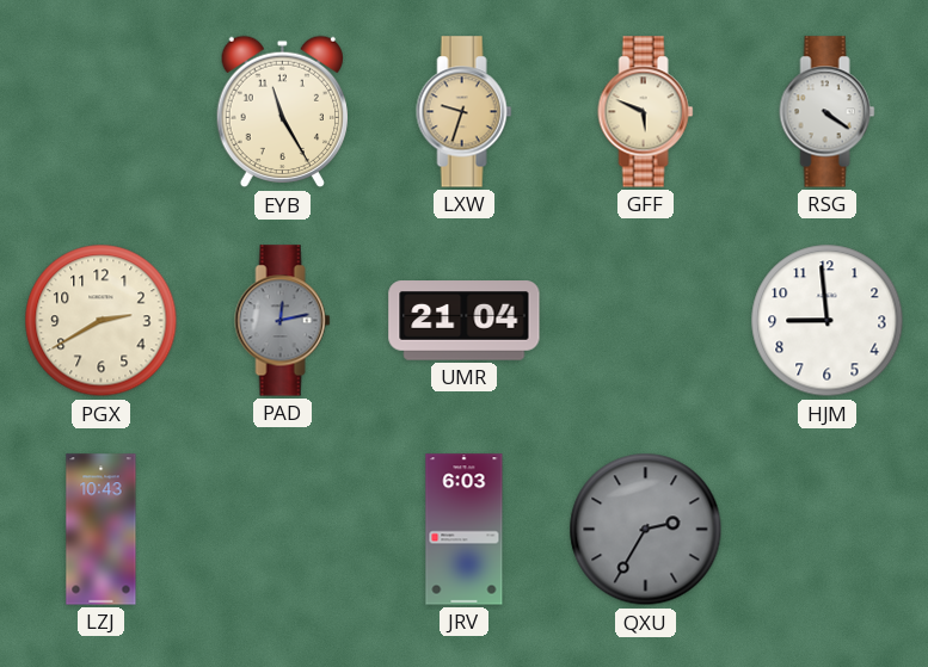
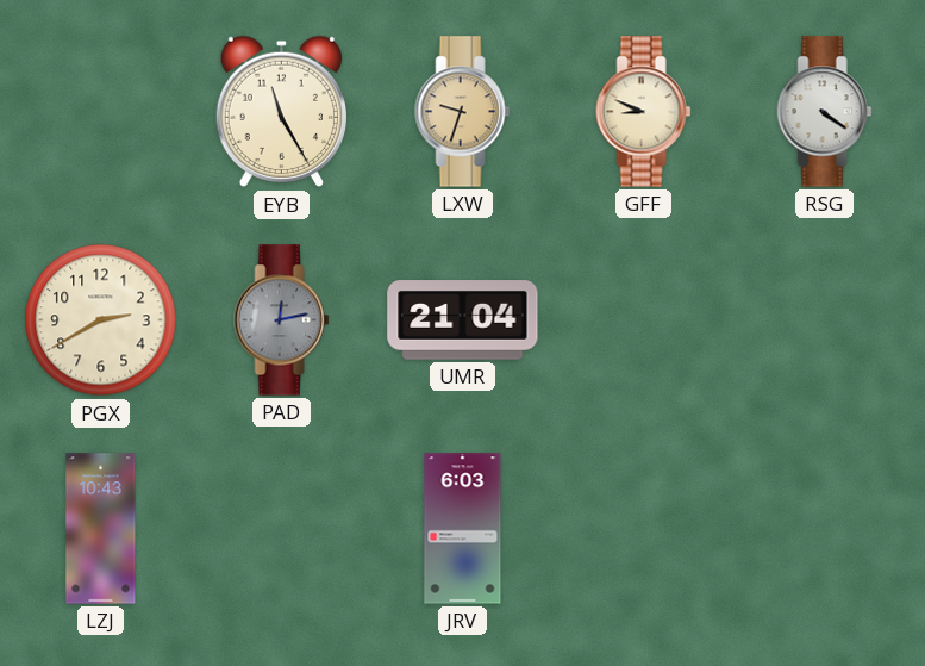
GFF: 5:49 -> 8:49
HJM: 8:59 -> none
QXU: 2:35 -> none
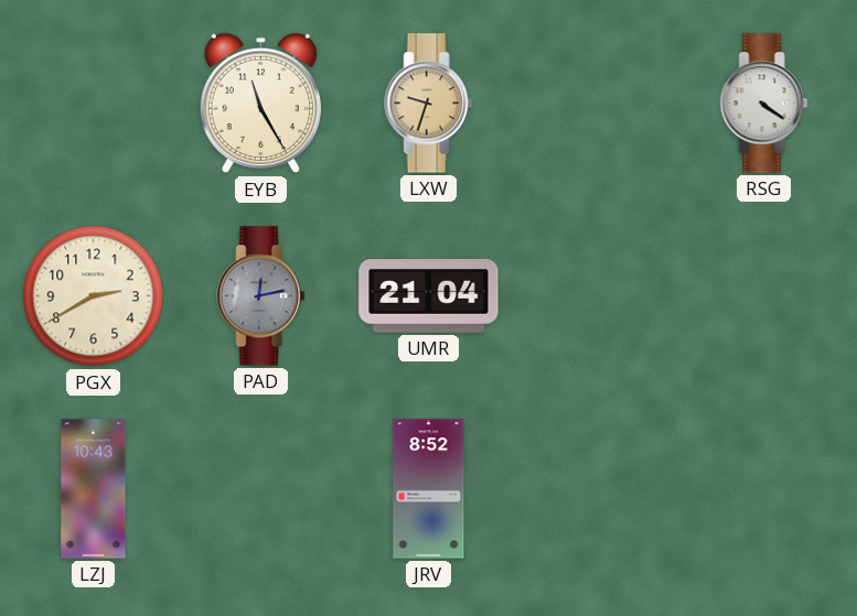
GFF: 8:49 -> none
JRV: 6:03 -> 8:52
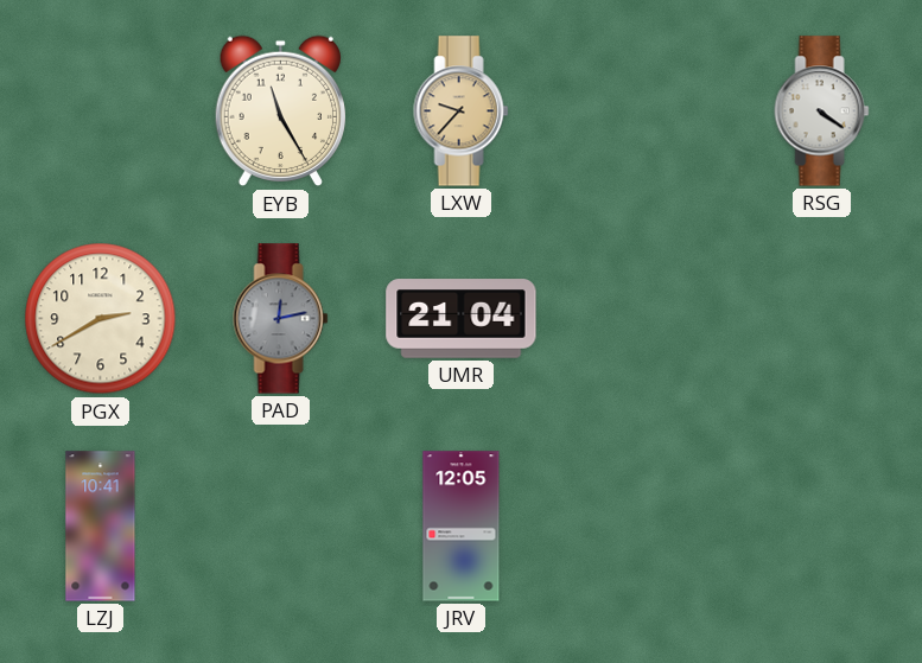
LXW: 9:33 -> 9:37
LZJ: 10:43 -> 10:41
JRV: 8:52 -> 12:05
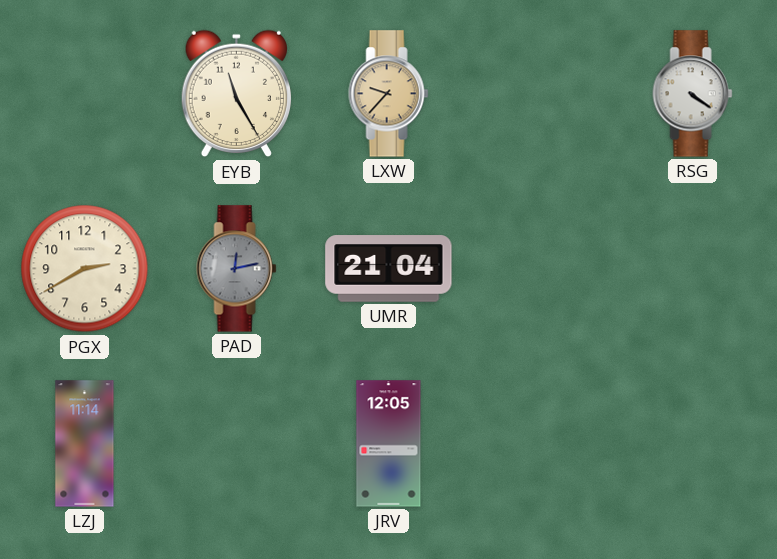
LZJ: 10:41 -> 11:14
